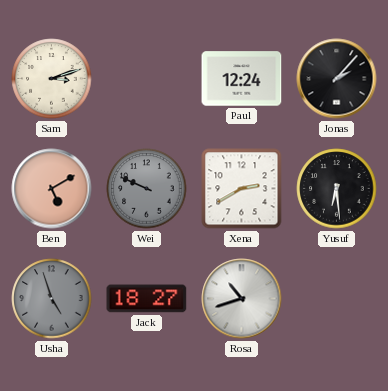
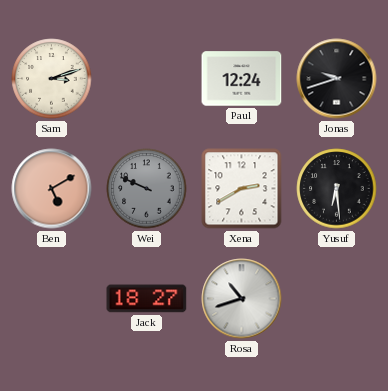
Jonas: 2:07 -> 9:42
Usha: 4:57 -> none
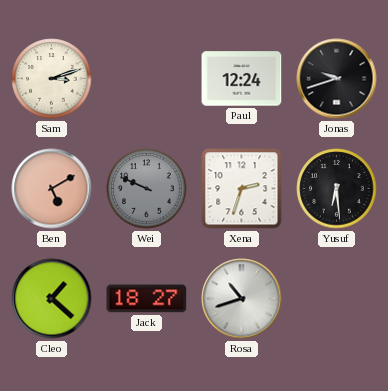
Xena: 2:40 -> 2:33
Cleo: none -> 1:22
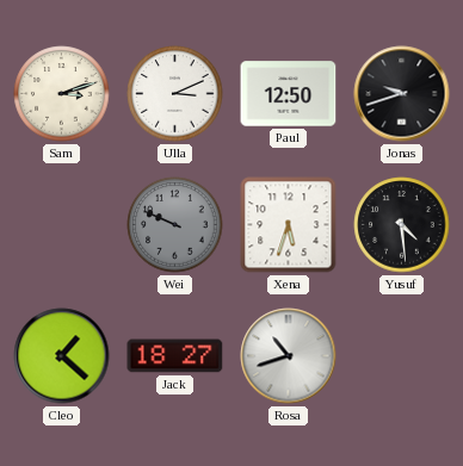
Ulla: none -> 3:11
Paul: 12:24 -> 12:50
Ben: 5:10 -> none
Xena: 2:33 -> 5:33
Yusuf: 6:29 -> 4:29
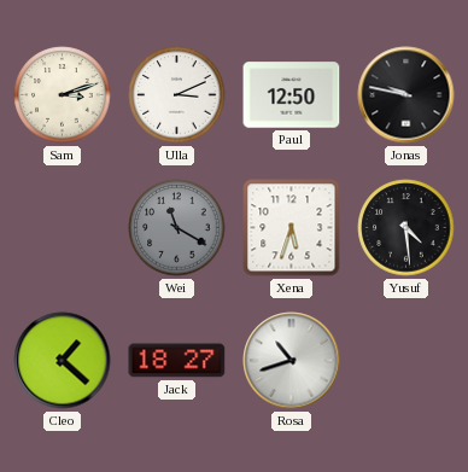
Jonas: 9:42 -> 9:47
Wei: 9:49 -> 11:20
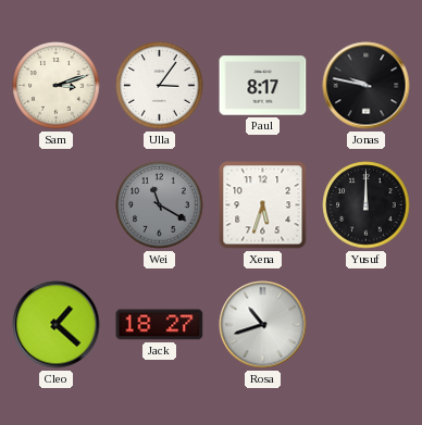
Ulla: 3:11 -> 3:06
Paul: 12:50 -> 8:17
Yusuf: 4:29 -> 12:00
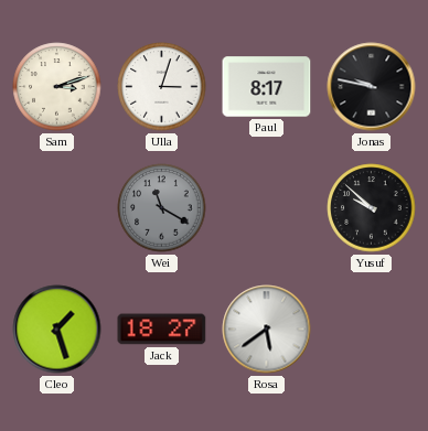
Ulla: 3:06 -> 3:03
Xena: 5:33 -> none
Yusuf: 12:00 -> 9:52
Cleo: 1:22 -> 1:27
Rosa: 10:42 -> 5:39
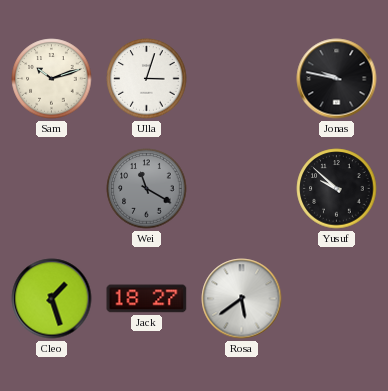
Sam: 3:12 -> 10:12
Paul: 8:17 -> none
